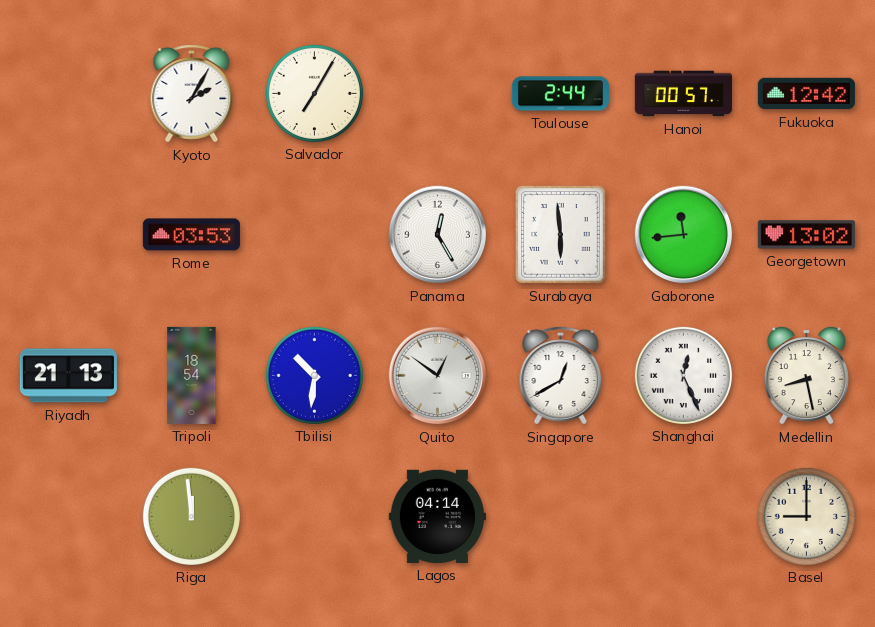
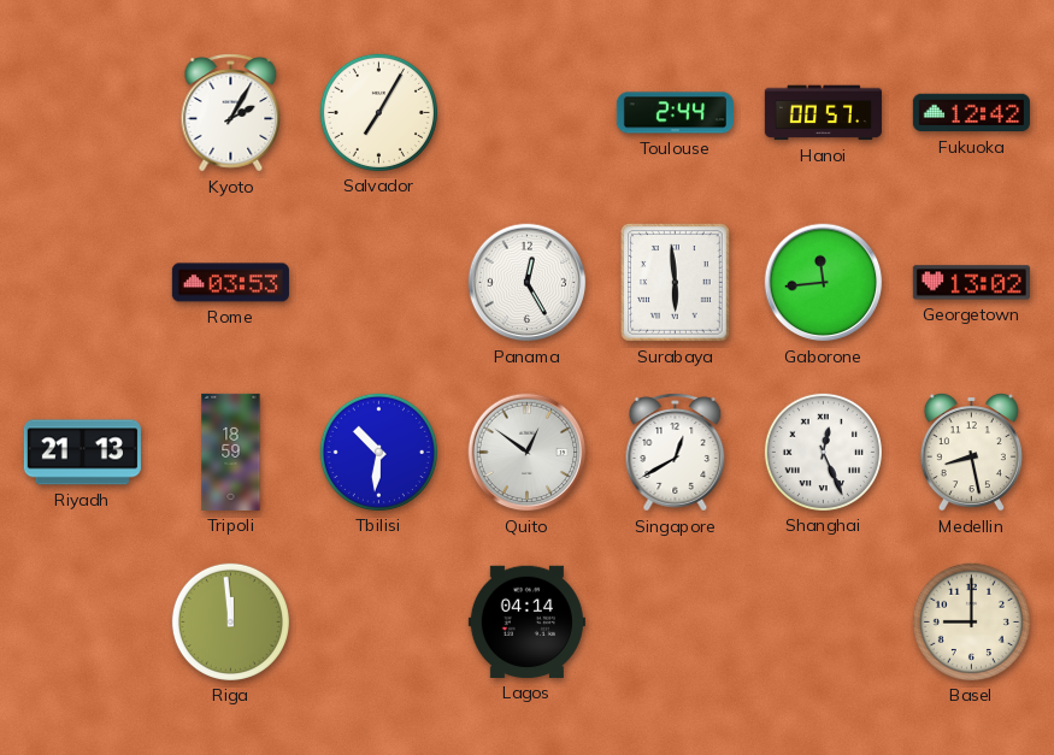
Tripoli: 18:54 -> 18:59
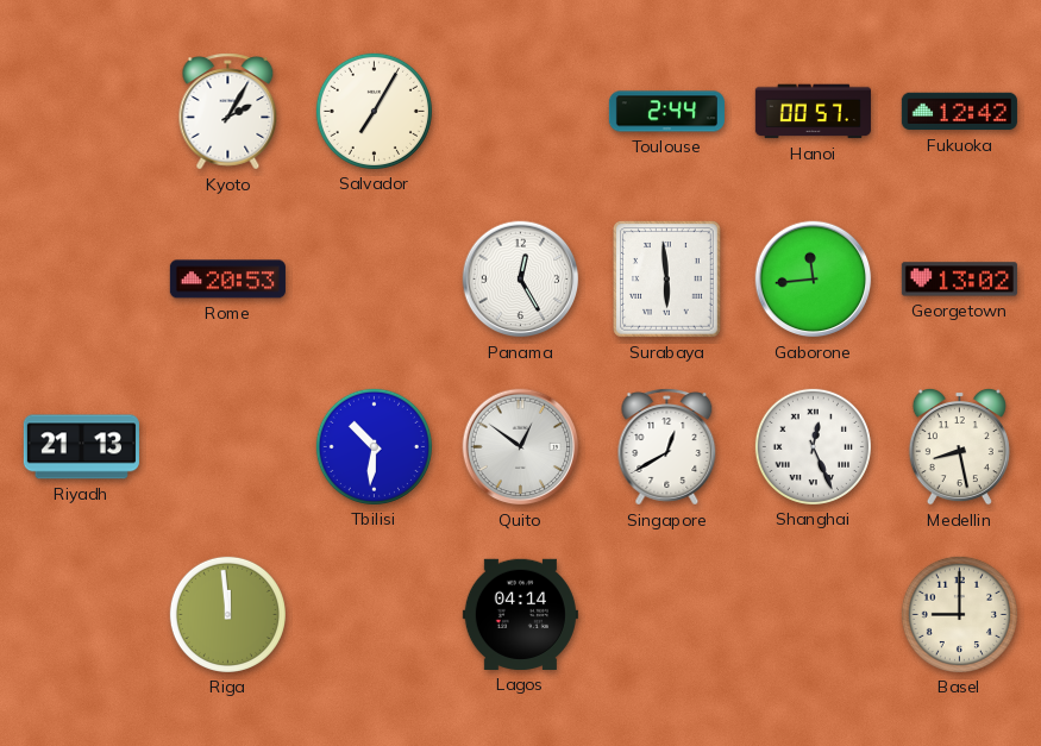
Rome: 03:53 -> 20:53
Tripoli: 18:59 -> none
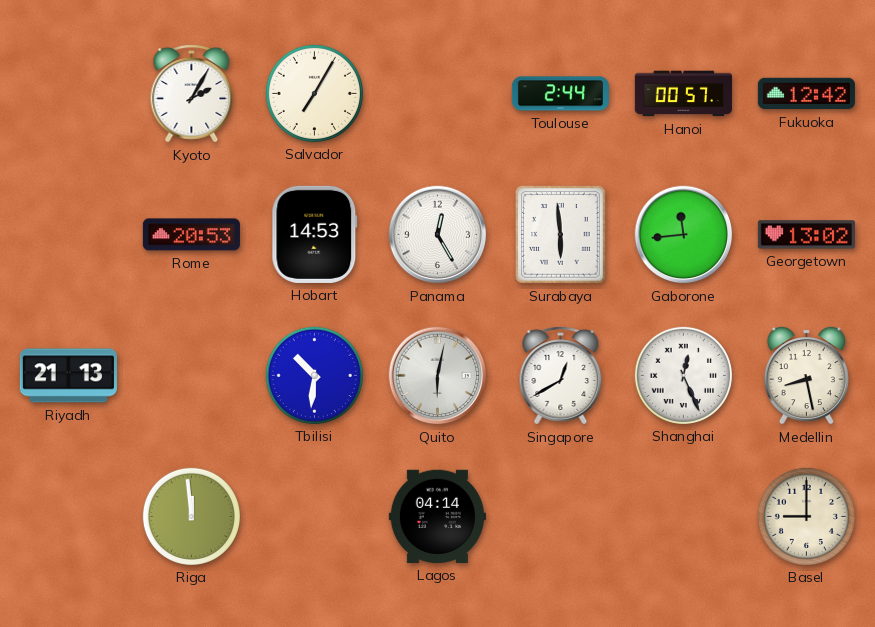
Hobart: none -> 14:53
Quito: 12:51 -> 6:02
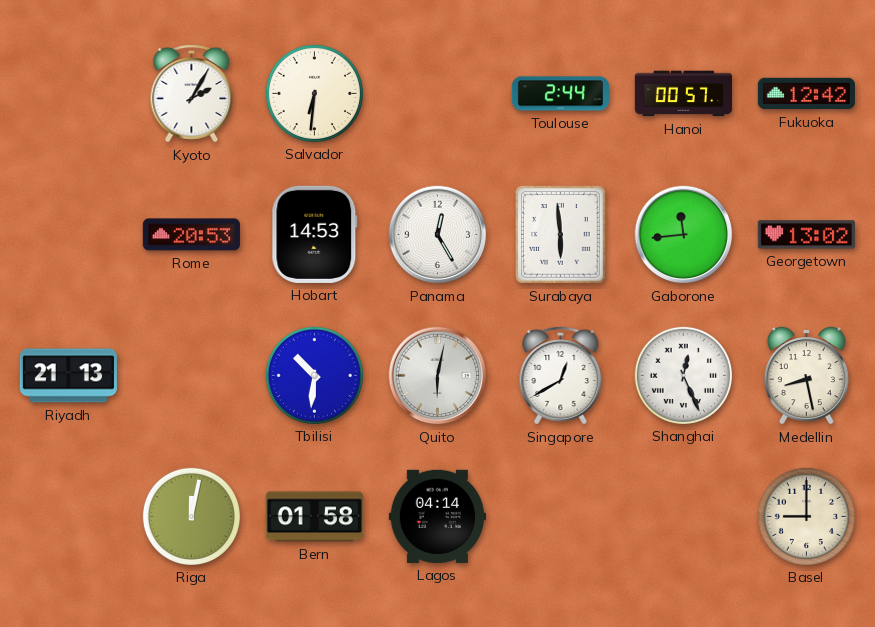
Salvador: 7:05 -> 6:31
Riga: 11:59 -> 12:02
Bern: none -> 01:58
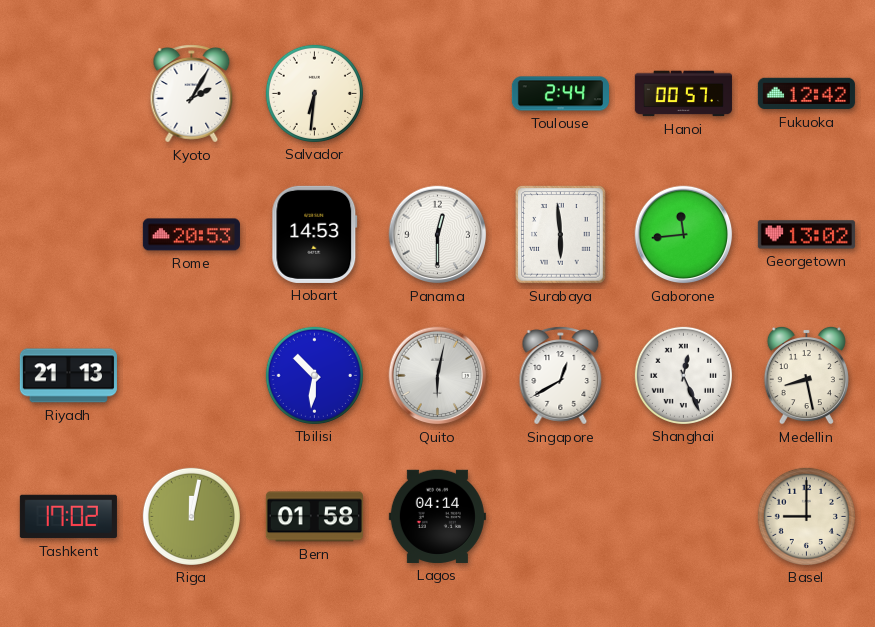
Panama: 12:25 -> 12:30
Tashkent: none -> 17:02
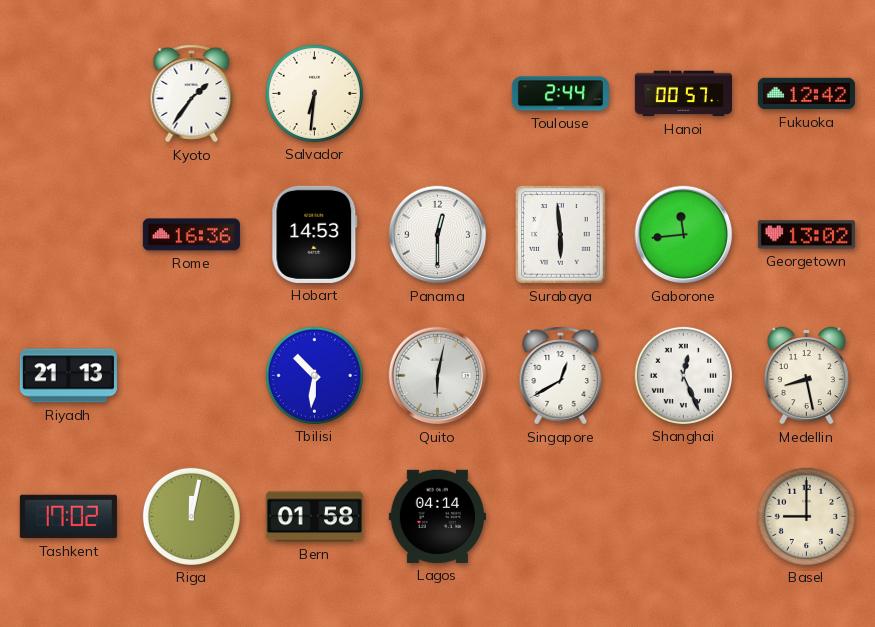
Kyoto: 2:05 -> 1:36
Rome: 20:53 -> 16:36
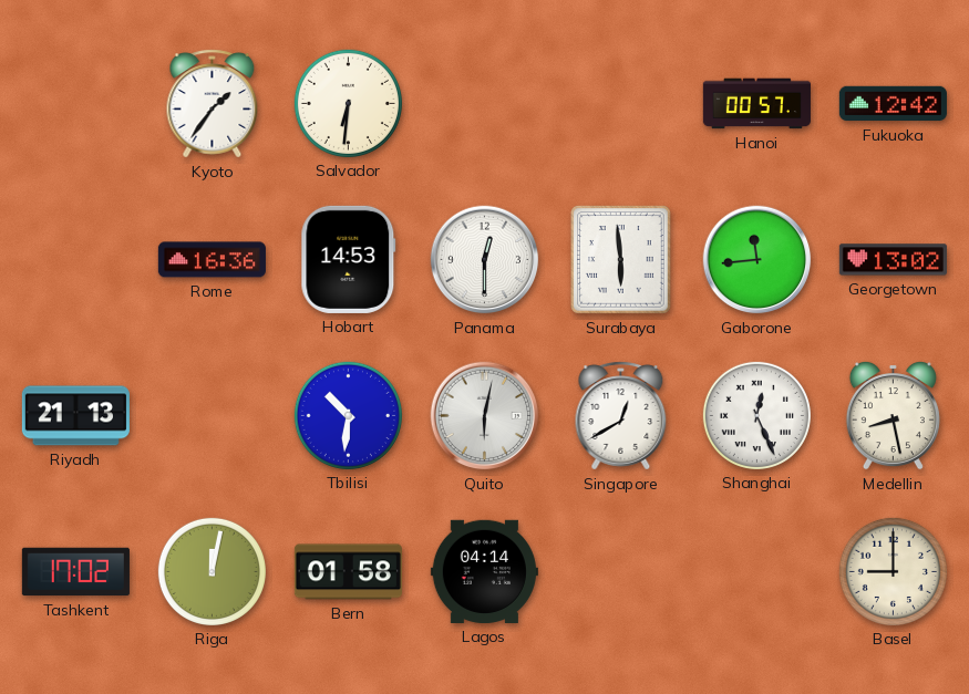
Toulouse: 2:44 -> none
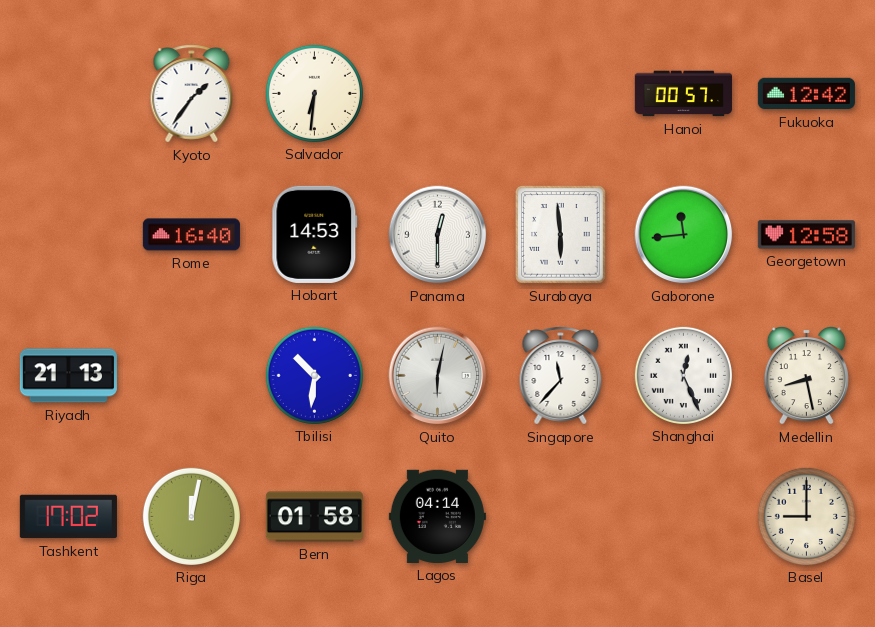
Rome: 16:36 -> 16:40
Georgetown: 13:02 -> 12:58
Singapore: 12:40 -> 11:37
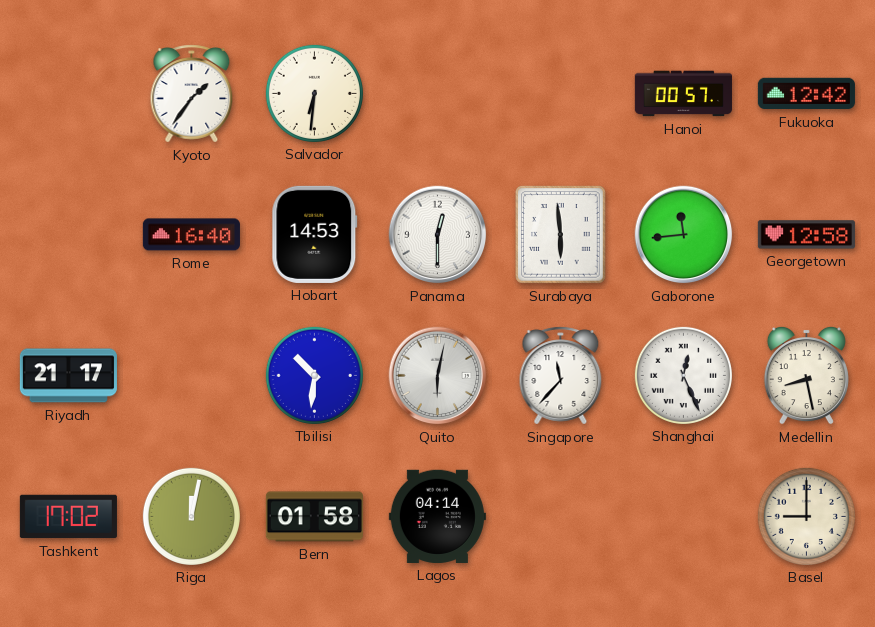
Riyadh: 21:13 -> 21:17
